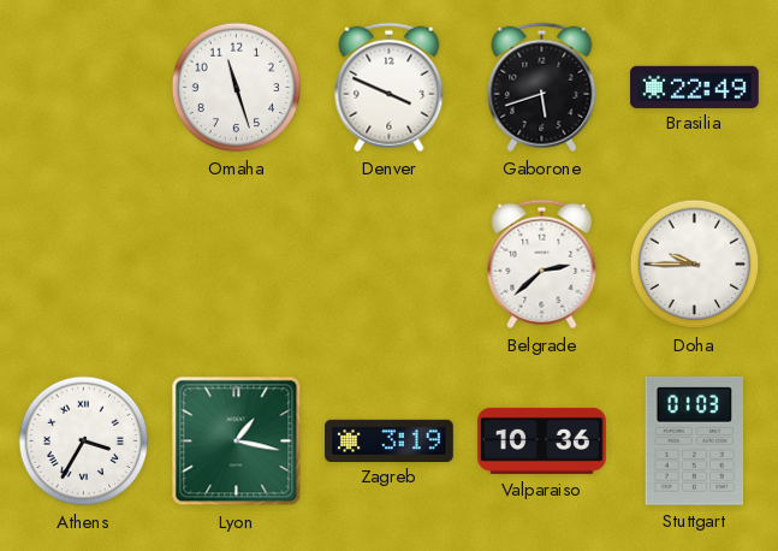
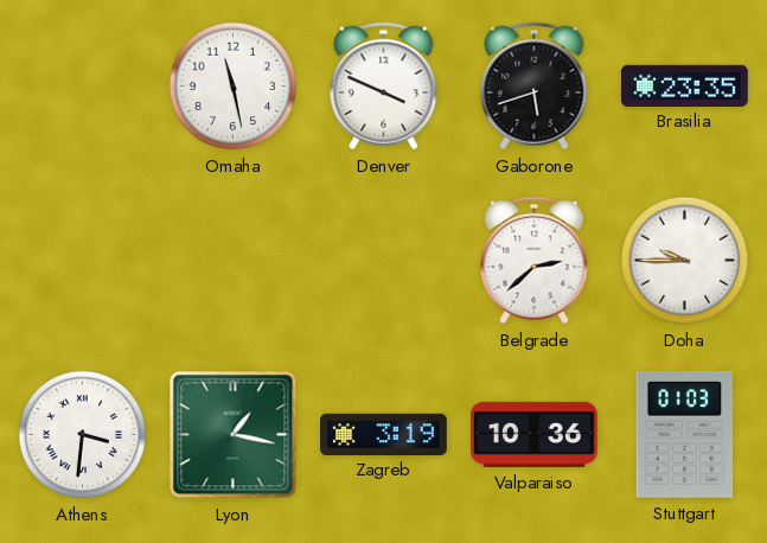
Omaha: 11:27 -> 11:28
Brasilia: 22:49 -> 23:35
Athens: 3:35 -> 3:31
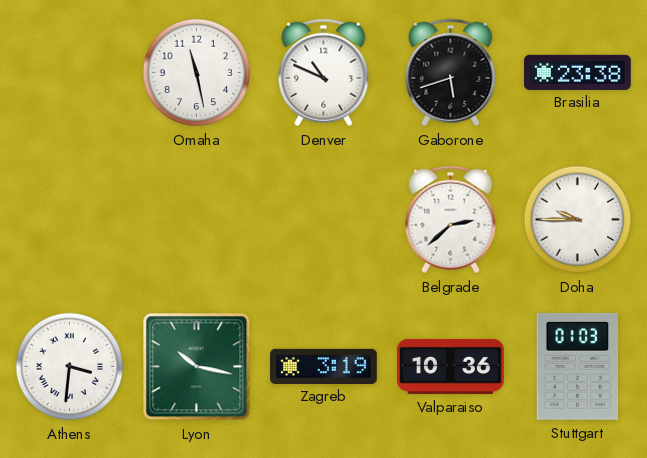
Denver: 3:49 -> 10:49
Brasilia: 23:35 -> 23:38
Lyon: 1:17 -> 10:17
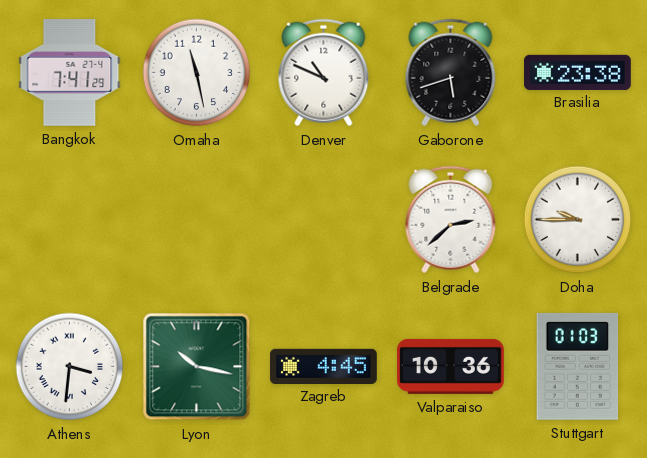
Bangkok: none -> 7:41
Zagreb: 3:19 -> 4:45
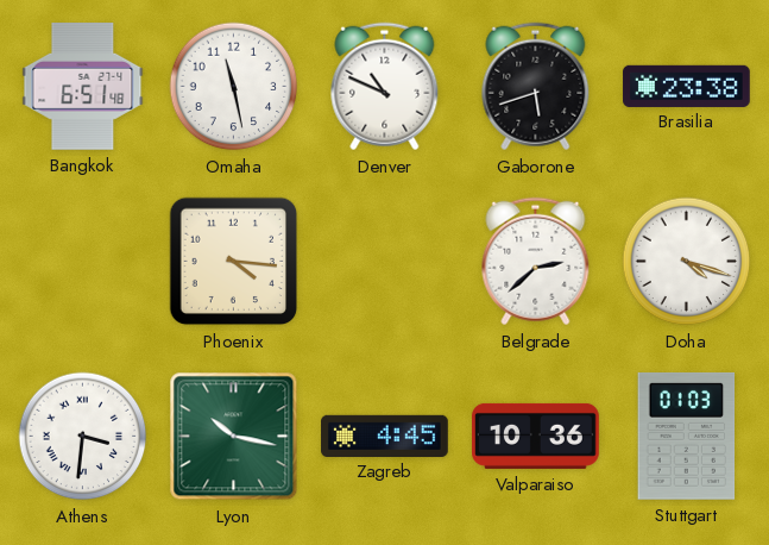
Bangkok: 7:41 -> 6:51
Phoenix: none -> 4:16
Doha: 9:45 -> 4:18
